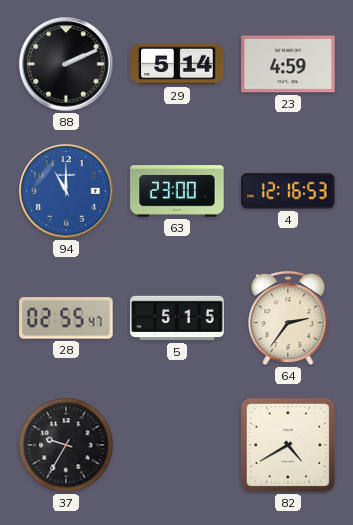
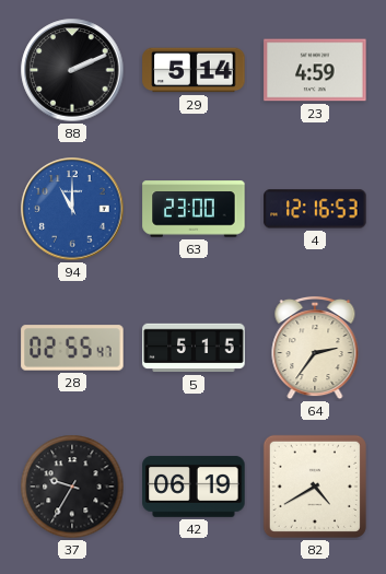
42: none -> 06:19
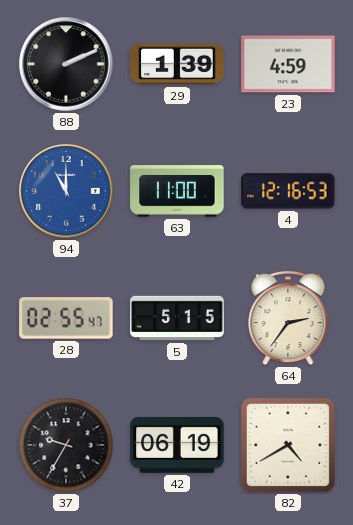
29: 5:14 -> 1:39
63: 23:00 -> 11:00
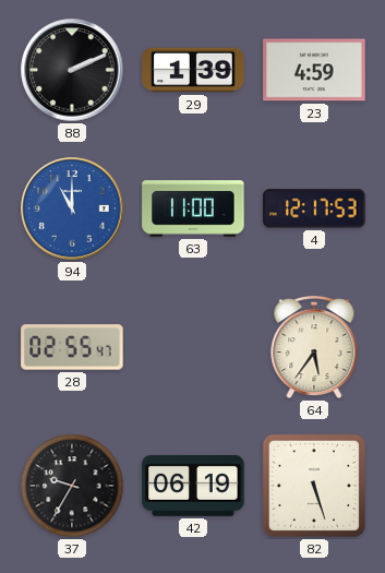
4: 12:16 -> 12:17
5: 5:15 -> none
64: 2:36 -> 5:36
82: 4:40 -> 5:27
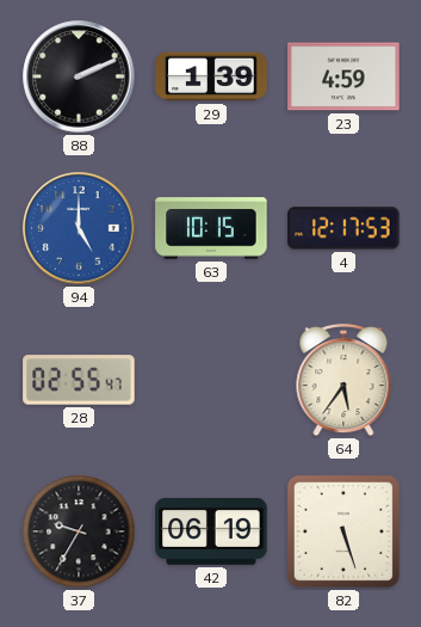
94: 11:00 -> 5:00
63: 11:00 -> 10:15
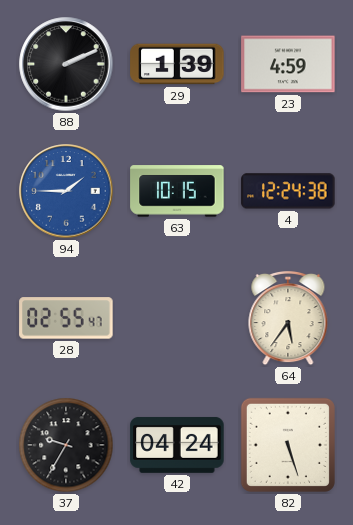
94: 5:00 -> 1:45
4: 12:17 -> 12:24
42: 06:19 -> 04:24
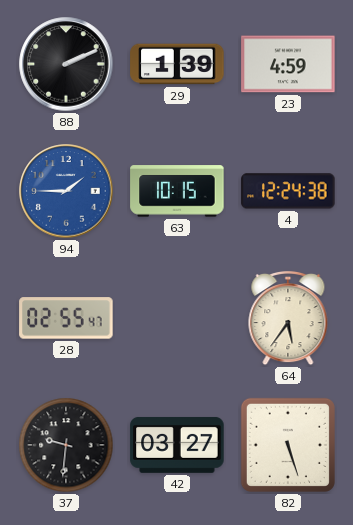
37: 9:35 -> 9:31
42: 04:24 -> 03:27
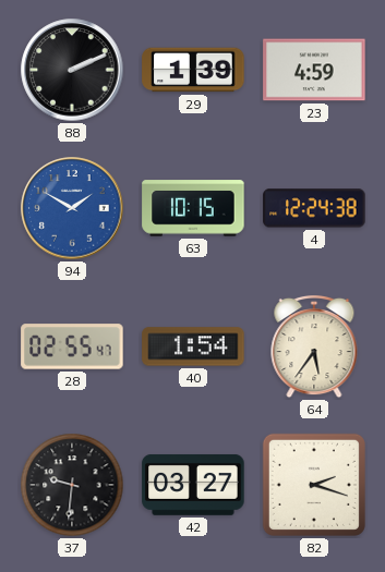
94: 1:45 -> 1:50
40: none -> 1:54
82: 5:27 -> 2:18
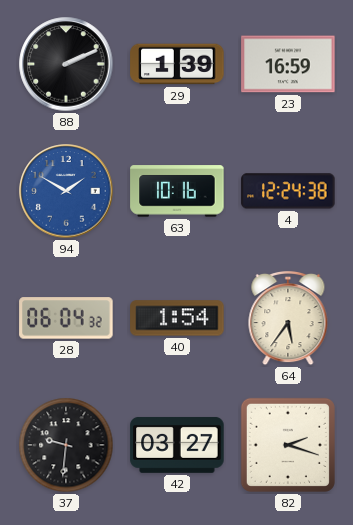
23: 4:59 -> 16:59
63: 10:15 -> 10:16
28: 02:55 -> 06:04
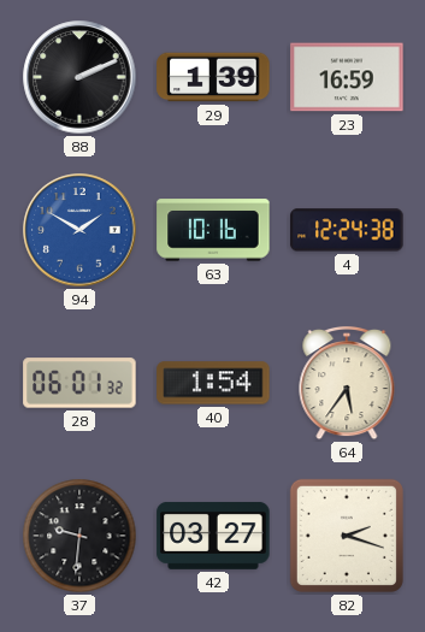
28: 06:04 -> 06:01
